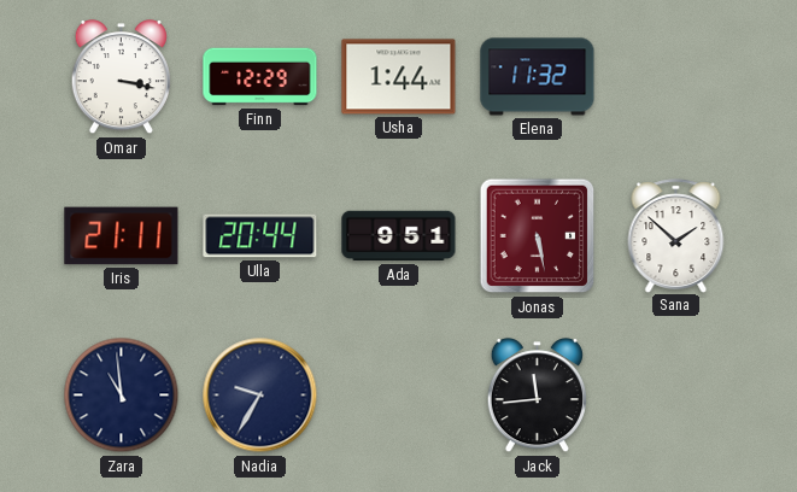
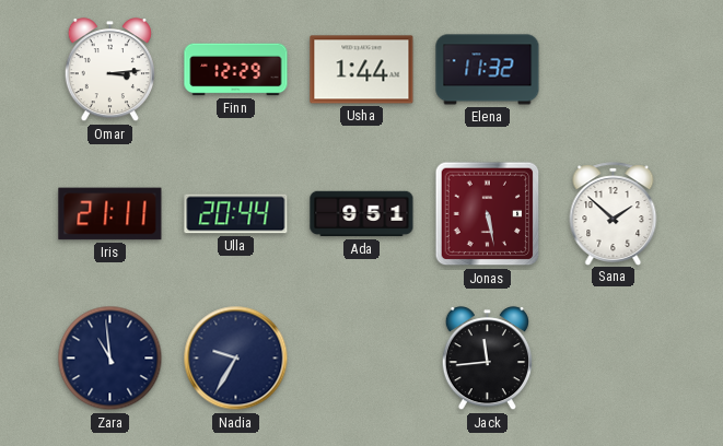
Omar: 3:17 -> 3:14
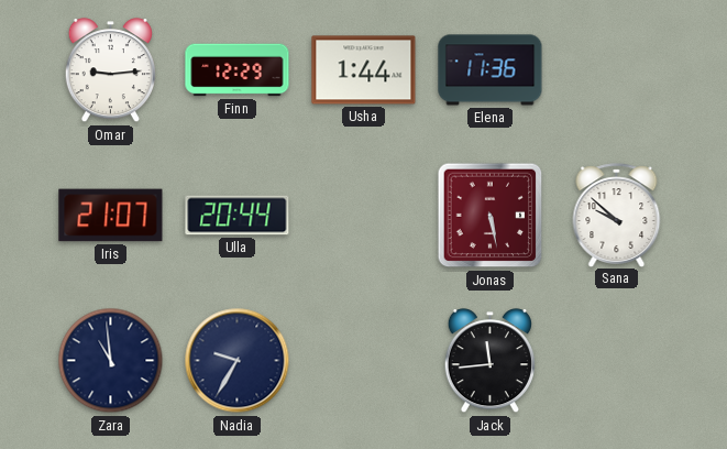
Omar: 3:14 -> 9:14
Elena: 11:32 -> 11:36
Iris: 21:11 -> 21:07
Ada: 9:51 -> none
Sana: 1:52 -> 9:52
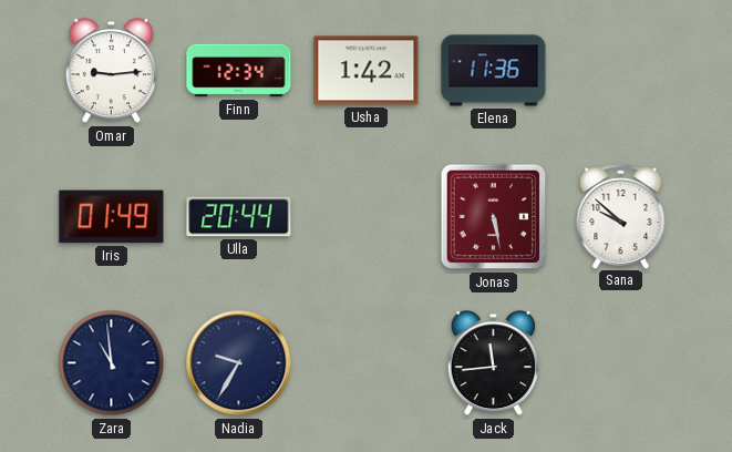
Finn: 12:29 -> 12:34
Usha: 1:44 -> 1:42
Iris: 21:07 -> 01:49
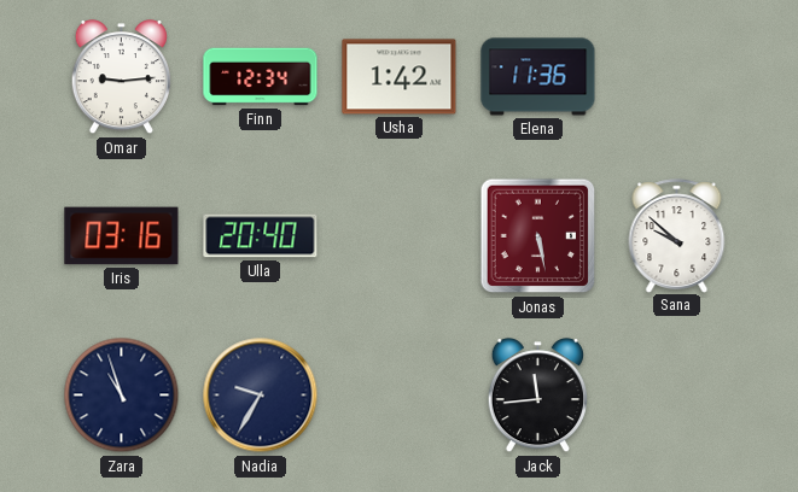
Iris: 01:49 -> 03:16
Ulla: 20:44 -> 20:40
Zara: 10:59 -> 10:57
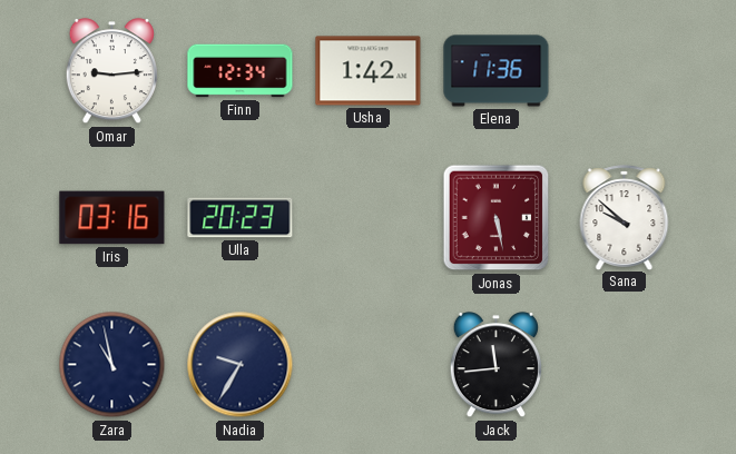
Ulla: 20:40 -> 20:23
Zara: 10:57 -> 10:58
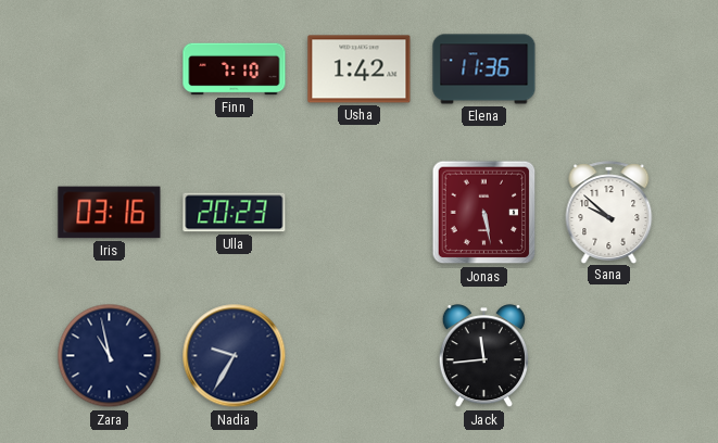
Omar: 9:14 -> none
Finn: 12:34 -> 7:10
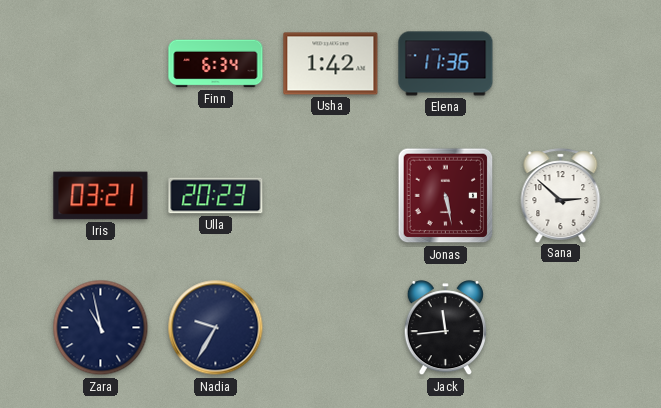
Finn: 7:10 -> 6:34
Iris: 03:16 -> 03:21
Sana: 9:52 -> 2:52
